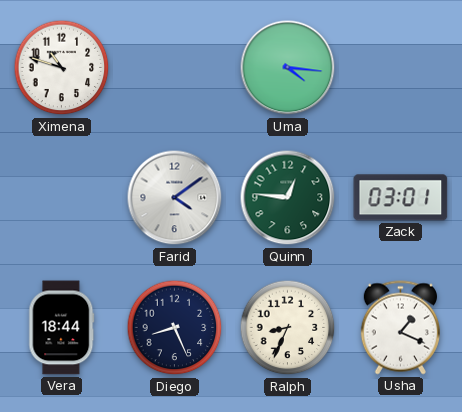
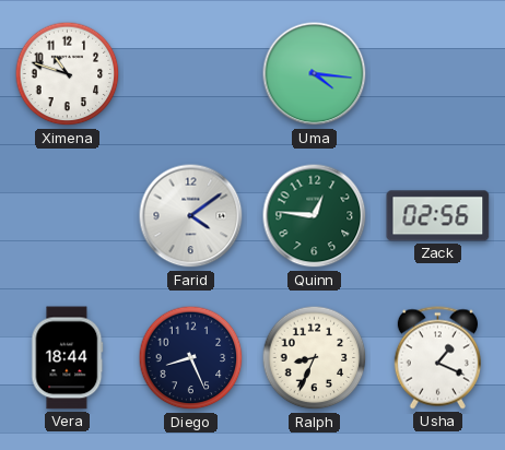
Zack: 03:01 -> 02:56
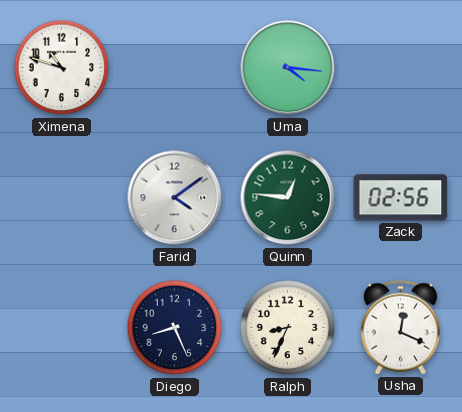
Vera: 18:44 -> none
Usha: 1:19 -> 12:19
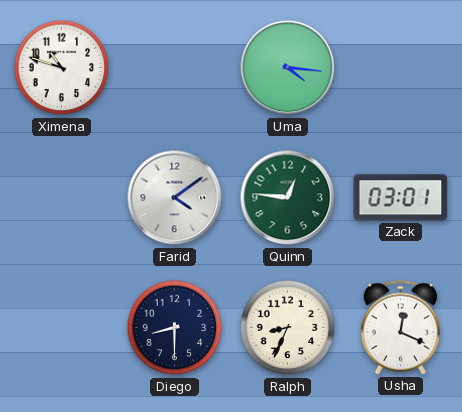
Zack: 02:56 -> 03:01
Diego: 8:26 -> 8:30
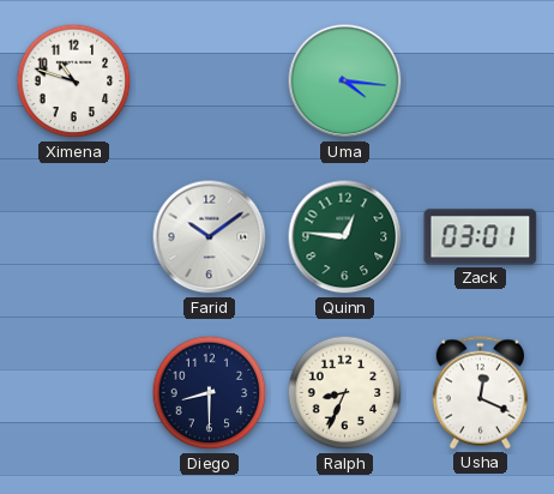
Farid: 4:09 -> 10:09
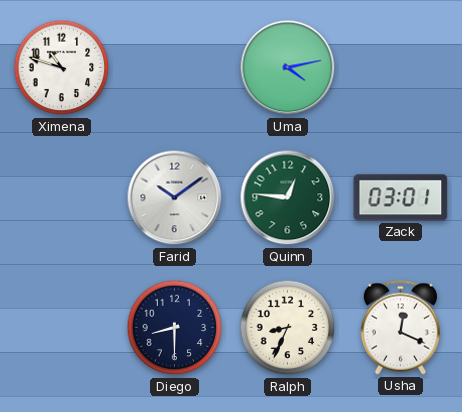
Uma: 4:16 -> 4:13
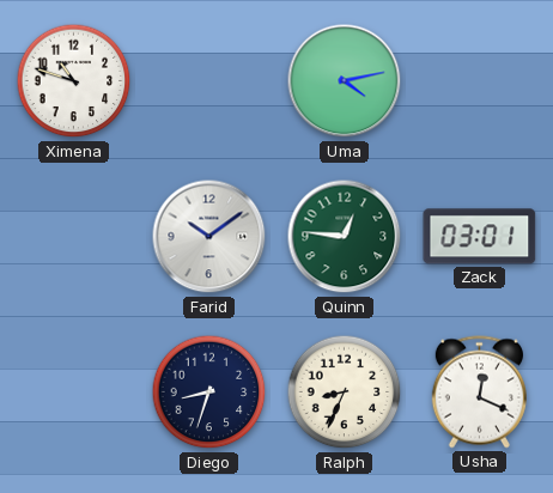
Diego: 8:30 -> 8:33
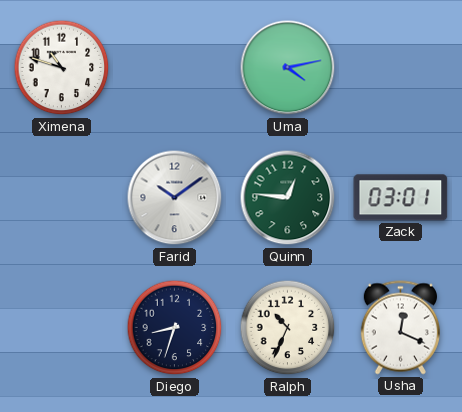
Ralph: 8:34 -> 10:34
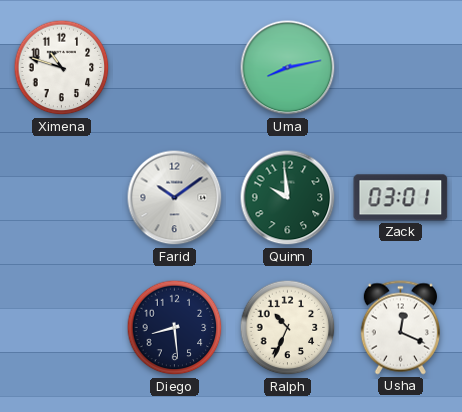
Uma: 4:13 -> 8:13
Quinn: 12:46 -> 9:59
Diego: 8:33 -> 8:29
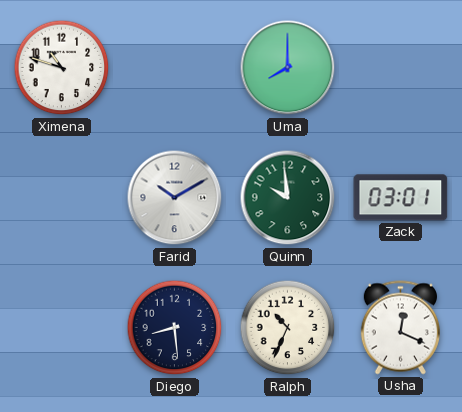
Uma: 8:13 -> 8:00
Farid: 10:09 -> 10:10
